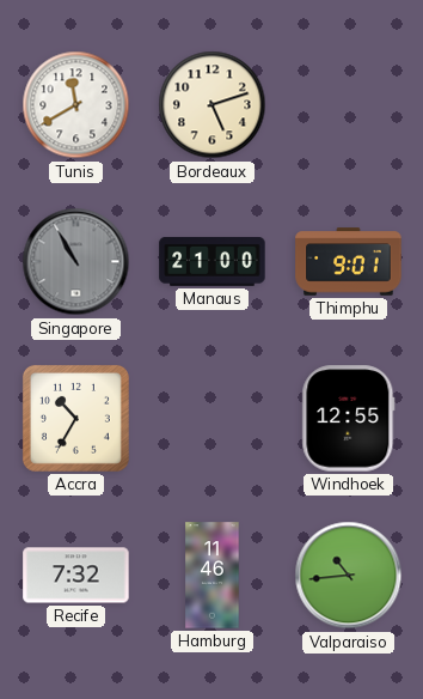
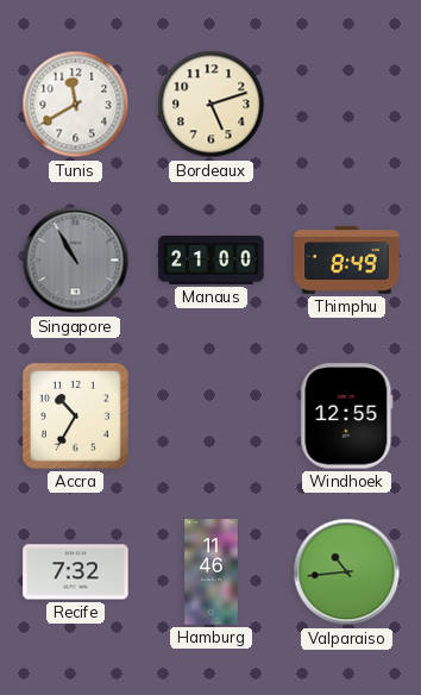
Thimphu: 9:01 -> 8:49
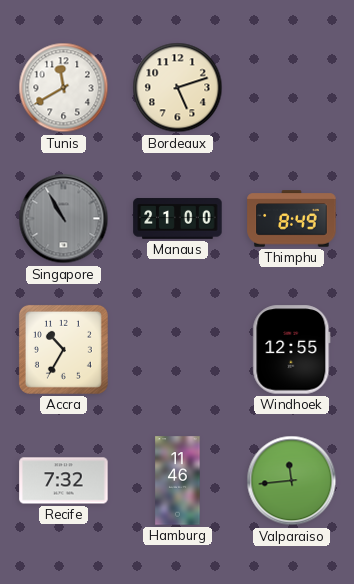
Valparaiso: 10:44 -> 11:44
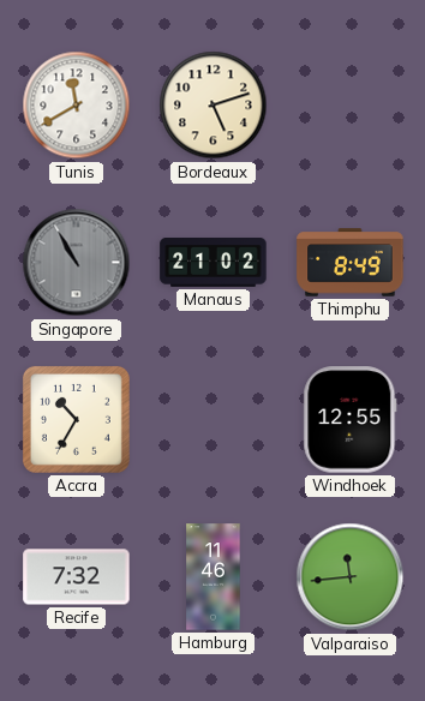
Manaus: 21:00 -> 21:02
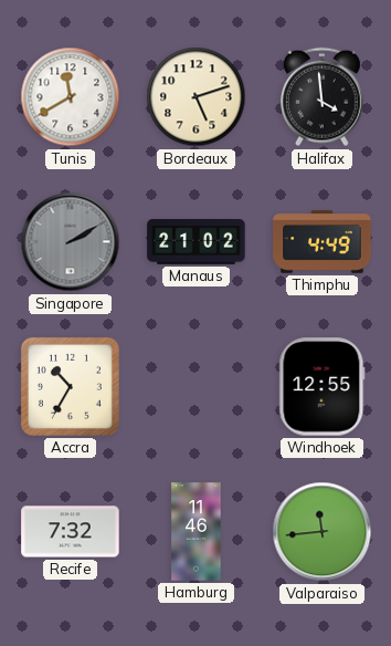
Halifax: none -> 3:59
Singapore: 10:55 -> 2:10
Thimphu: 8:49 -> 4:49
